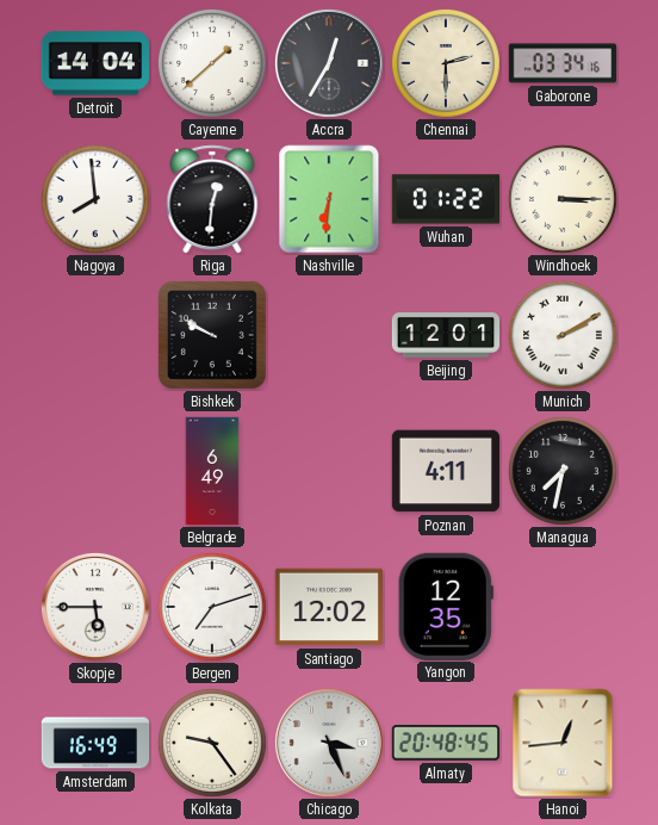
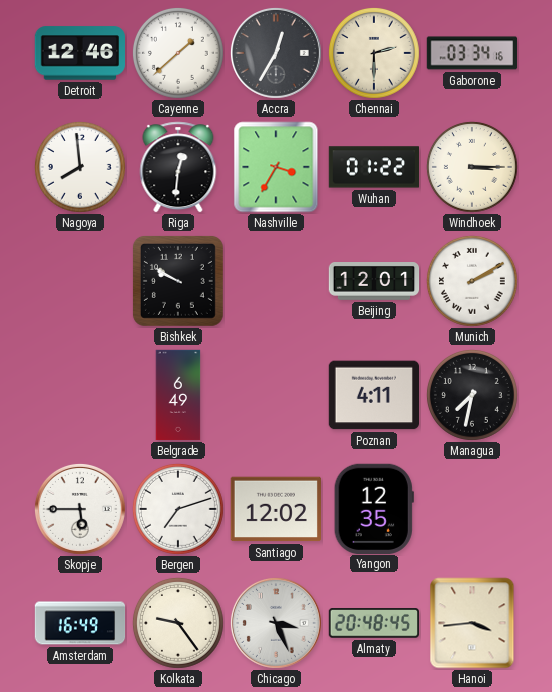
Detroit: 14:04 -> 12:46
Nashville: 6:31 -> 3:35
Hanoi: 12:44 -> 3:44
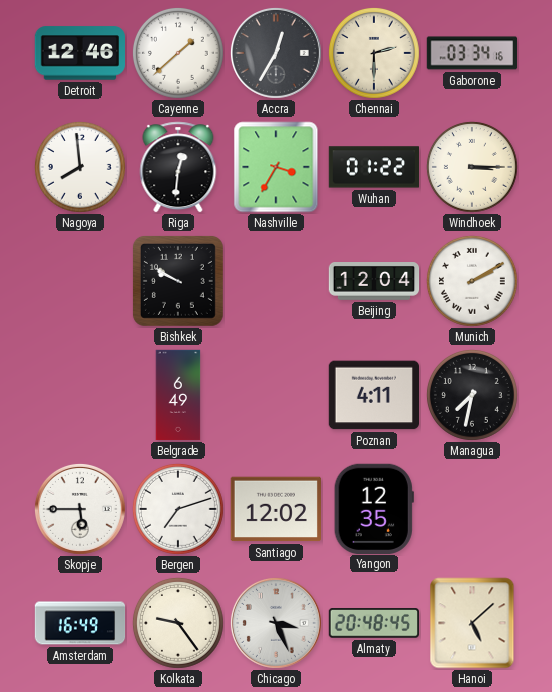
Beijing: 12:01 -> 12:04
Hanoi: 3:44 -> 5:08
